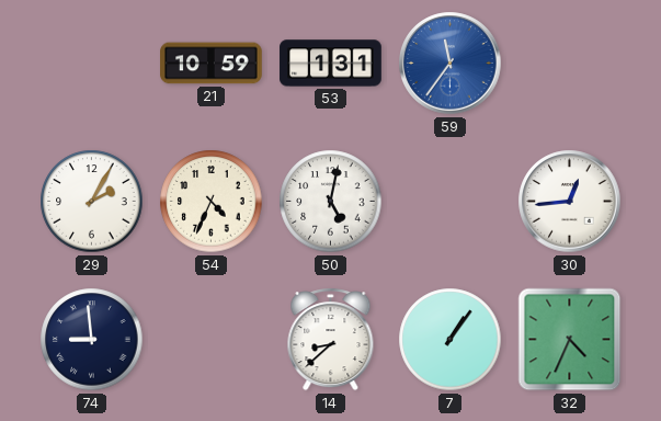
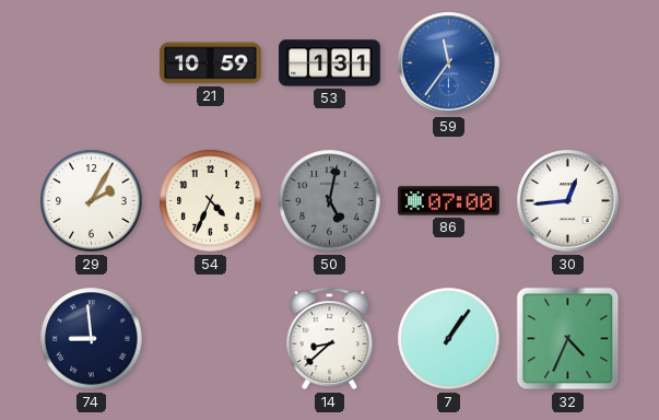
50 dial: white -> grey
86: none -> 07:00
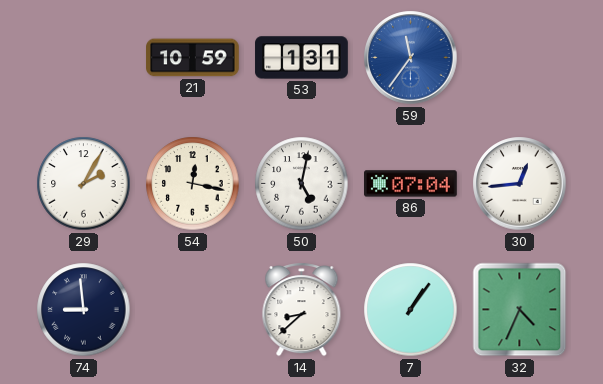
54: 4:34 -> 12:17
50 dial: grey -> white
86: 07:00 -> 07:04
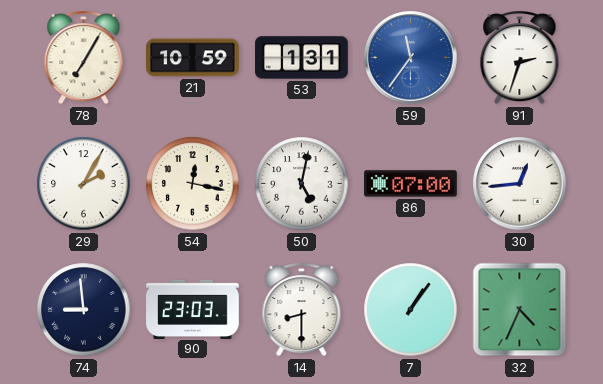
78: none -> 7:05
91: none -> 2:33
86: 07:04 -> 07:00
90: none -> 23:03
14: 8:38 -> 8:30
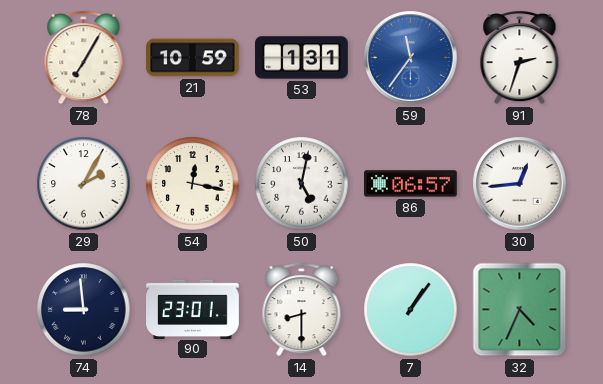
86: 07:00 -> 06:57
90: 23:03 -> 23:01
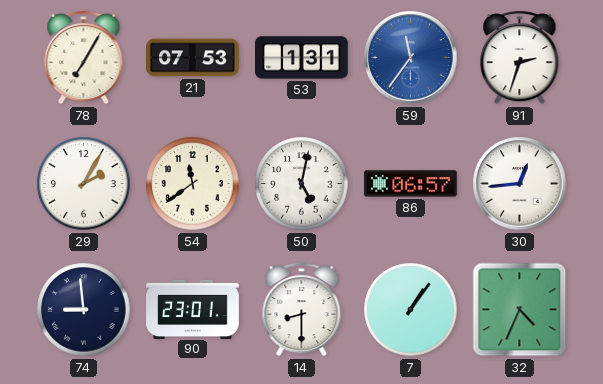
21: 10:59 -> 07:53
54: 12:17 -> 11:39
